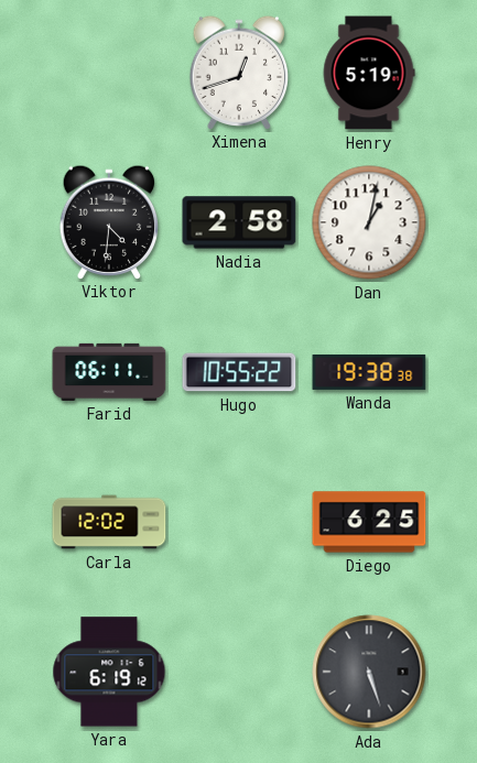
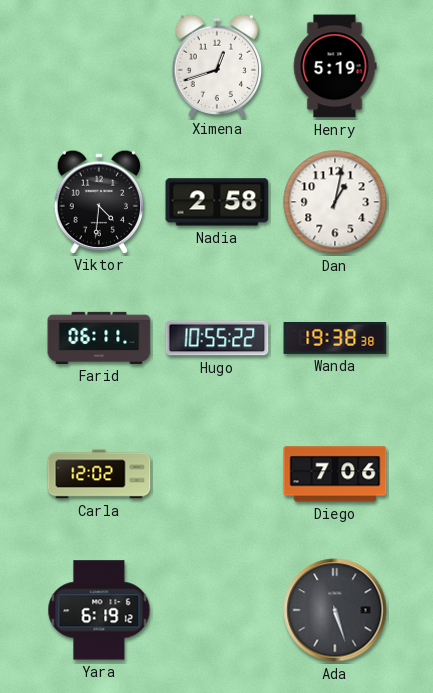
Diego: 6:25 -> 7:06
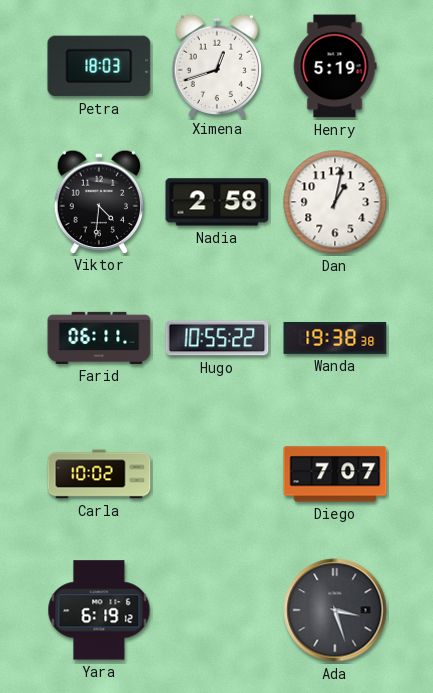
Petra: none -> 18:03
Carla: 12:02 -> 10:02
Diego: 7:06 -> 7:07
Ada: 5:27 -> 3:27
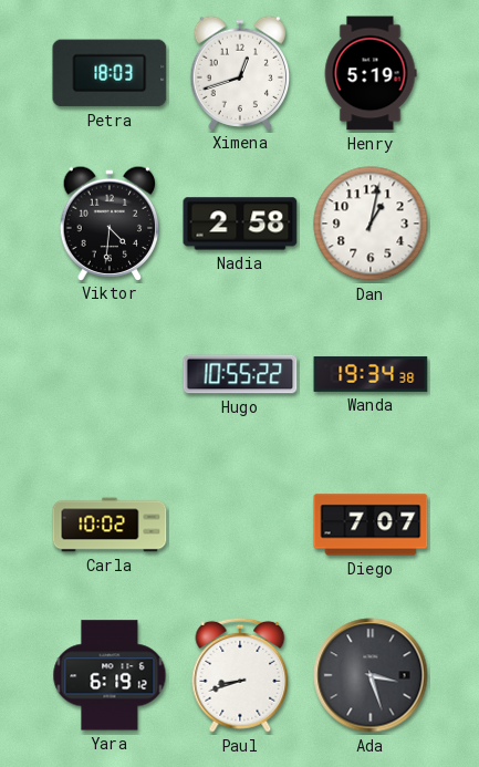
Farid: 06:11 -> none
Wanda: 19:38 -> 19:34
Paul: none -> 8:42
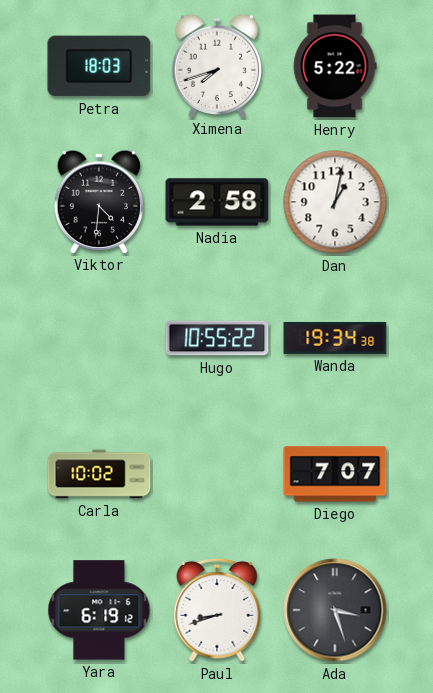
Ximena: 12:42 -> 7:42
Henry: 5:19 -> 5:22
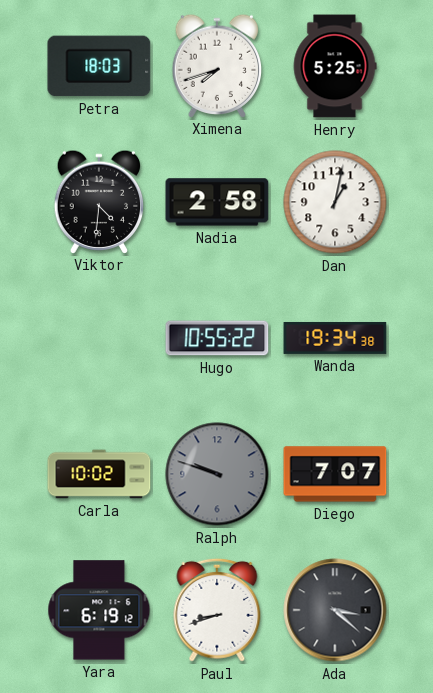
Henry: 5:22 -> 5:25
Ralph: none -> 9:48
Ada: 3:27 -> 3:22
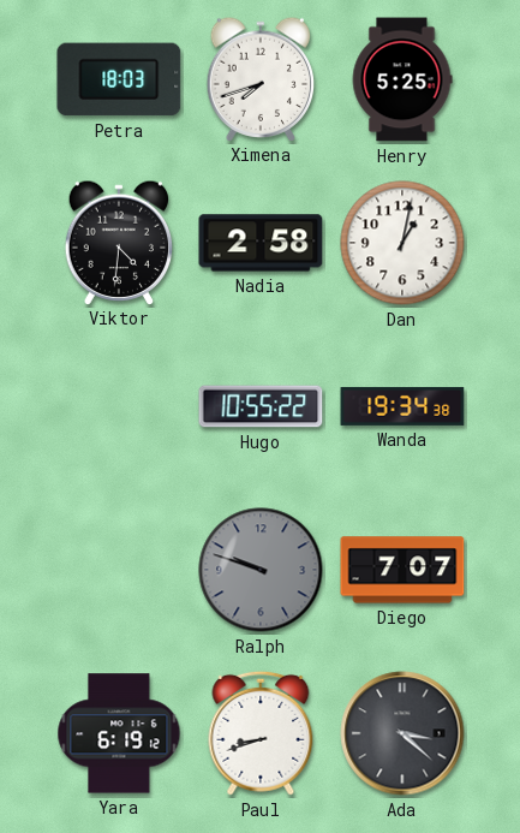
Carla: 10:02 -> none
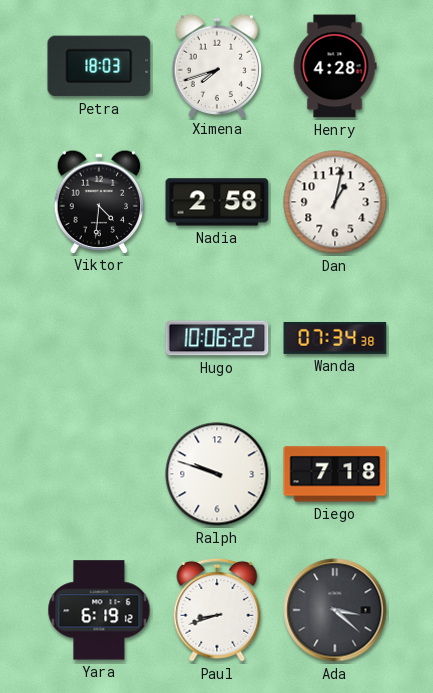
Henry: 5:25 -> 4:28
Hugo: 10:55 -> 10:06
Wanda: 19:34 -> 07:34
Ralph dial: grey -> white
Diego: 7:07 -> 7:18
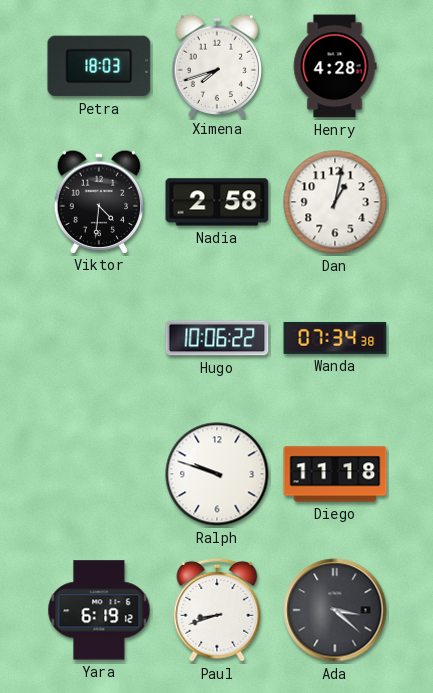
Diego: 7:18 -> 11:18
